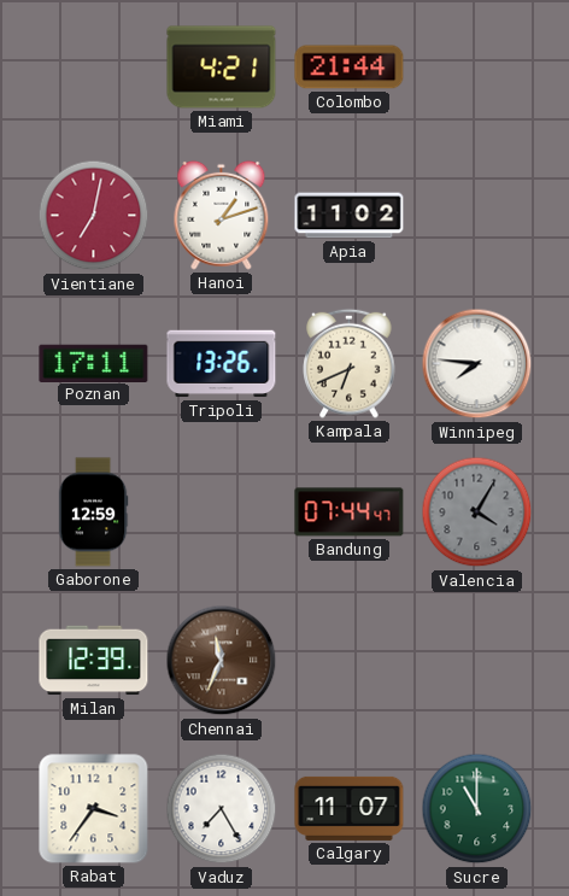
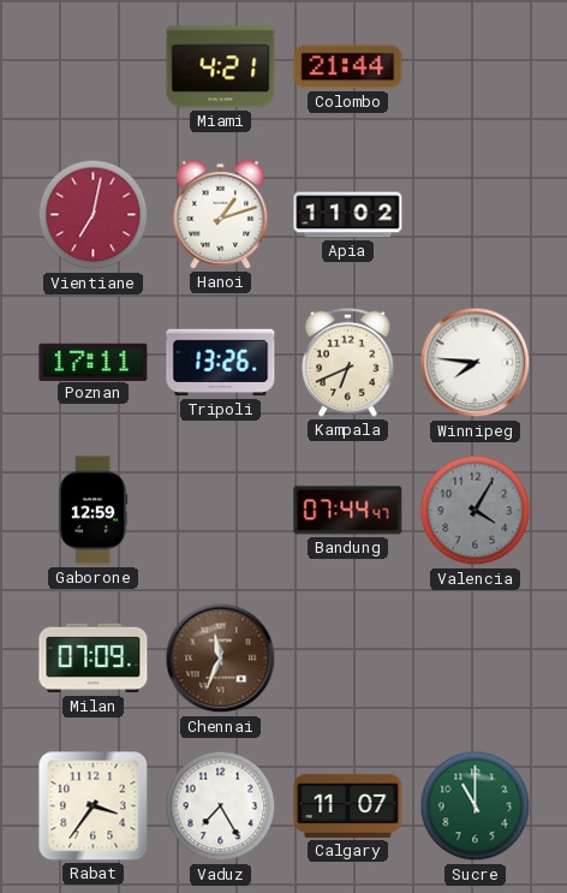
Milan: 12:39 -> 07:09
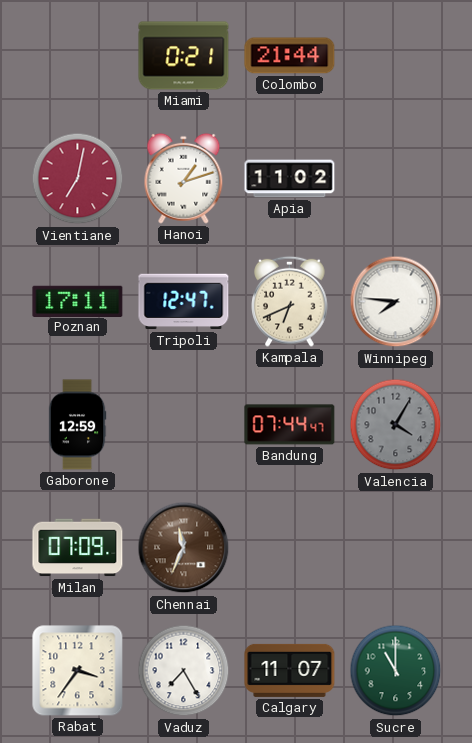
Miami: 4:21 -> 0:21
Tripoli: 13:26 -> 12:47
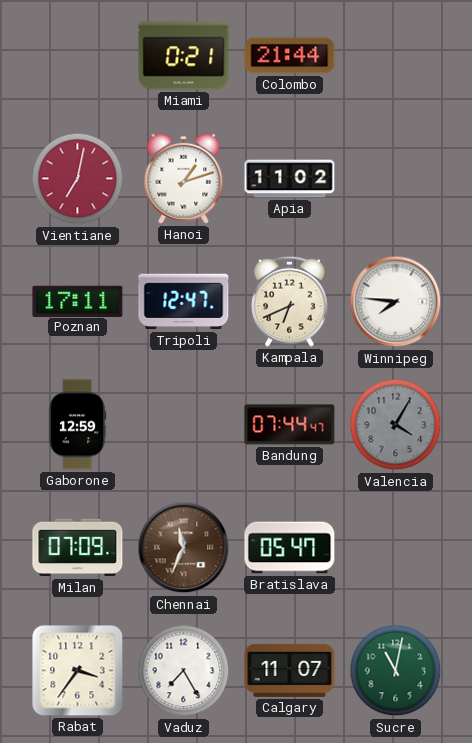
Bratislava: none -> 05:47
Sucre: 11:00 -> 11:02
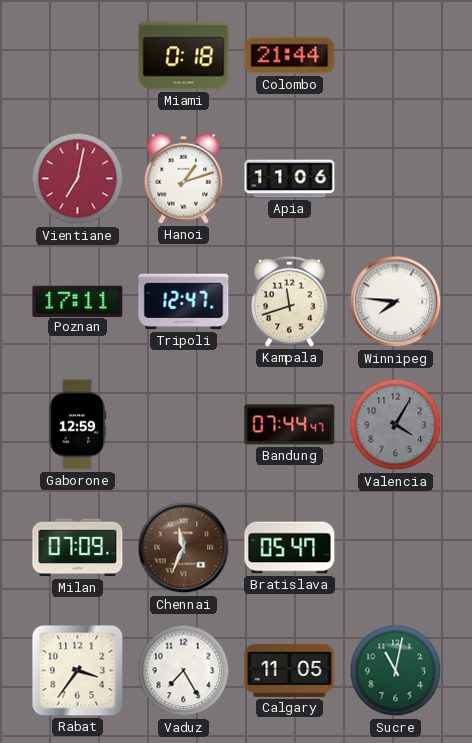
Miami: 0:21 -> 0:18
Apia: 11:02 -> 11:06
Kampala: 6:41 -> 11:42
Calgary: 11:07 -> 11:05
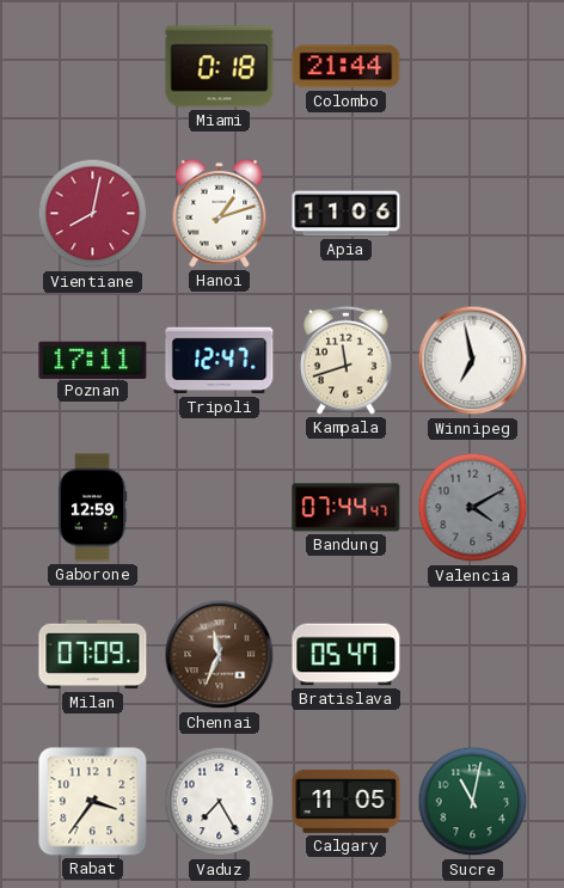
Vientiane: 7:02 -> 8:02
Winnipeg: 7:46 -> 6:58
Valencia: 4:05 -> 4:10
